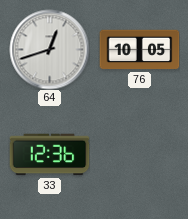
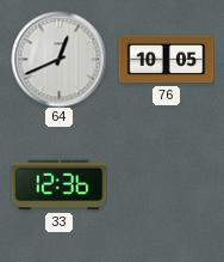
64: 12:42 -> 12:41
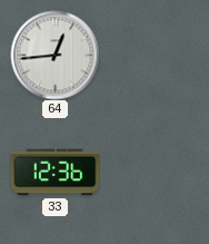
64: 12:41 -> 12:44
76: 10:05 -> none
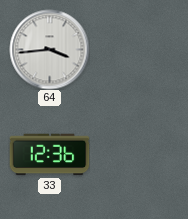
64: 12:44 -> 3:44
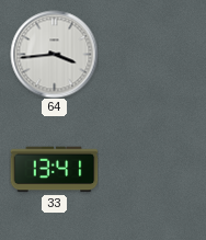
33: 12:36 -> 13:41
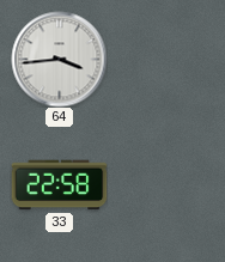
33: 13:41 -> 22:58
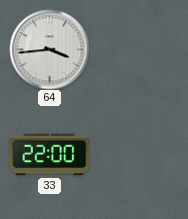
33: 22:58 -> 22:00
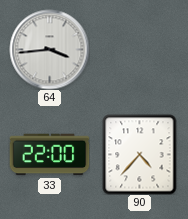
90: none -> 4:37
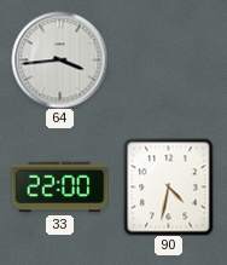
90: 4:37 -> 4:32
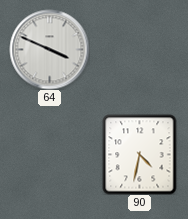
64: 3:44 -> 3:49
33: 22:00 -> none
